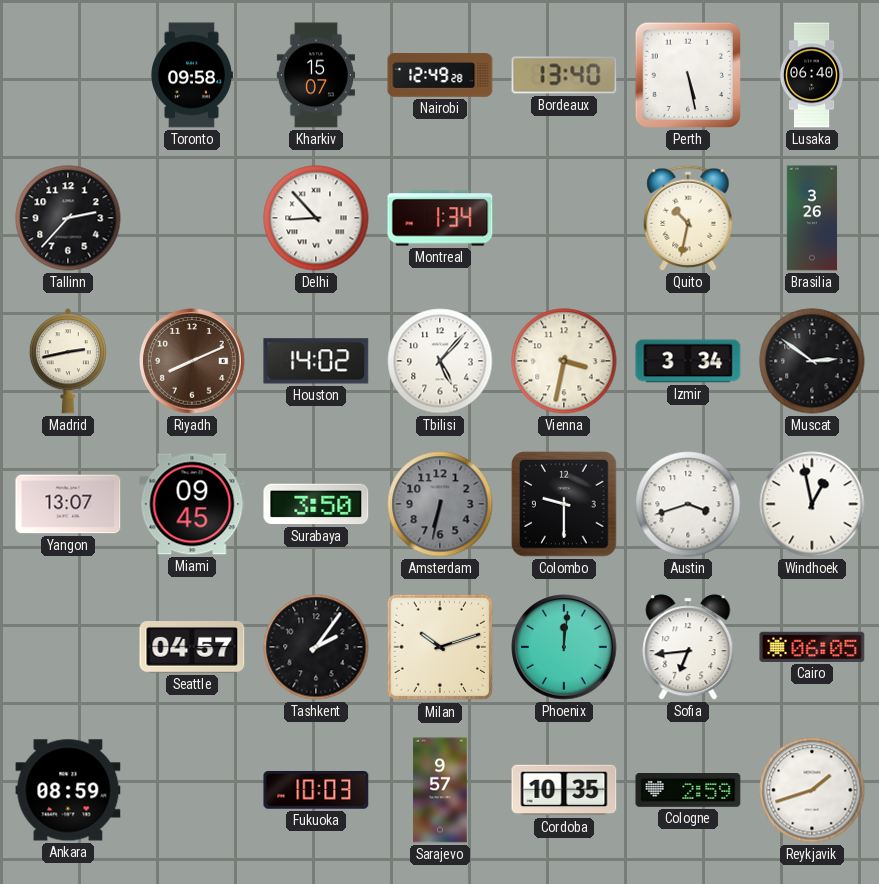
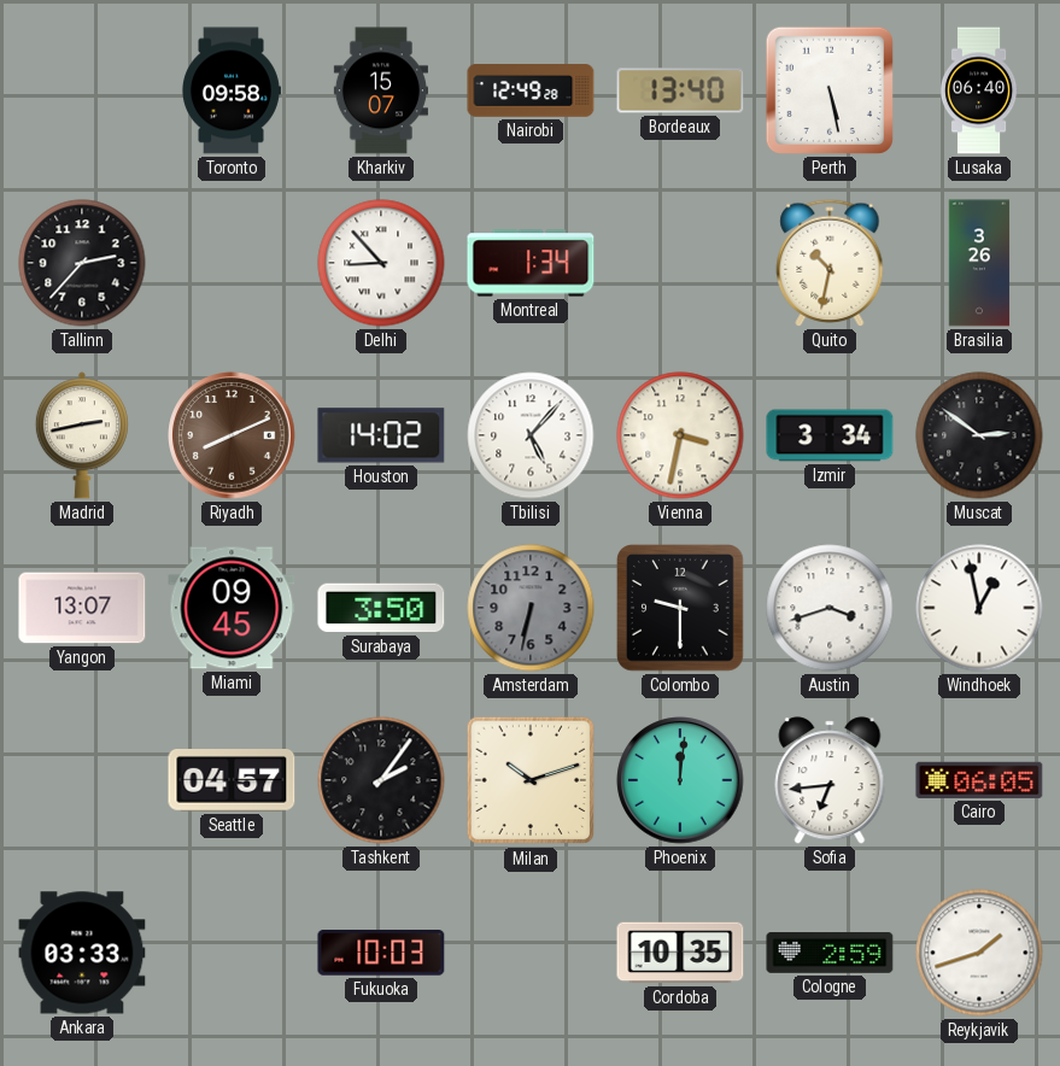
Ankara: 08:59 -> 03:33
Sarajevo: 9:57 -> none
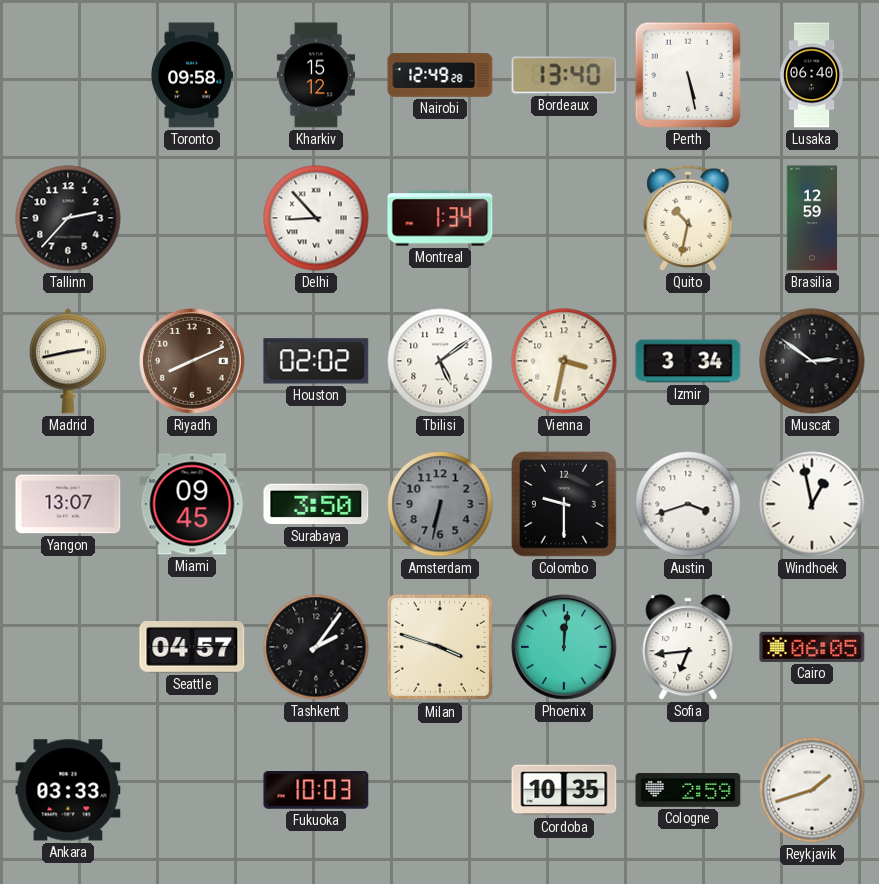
Kharkiv: 15:07 -> 15:12
Brasilia: 3:26 -> 12:59
Houston: 14:02 -> 02:02
Tbilisi: 5:07 -> 5:09
Milan: 10:12 -> 3:48
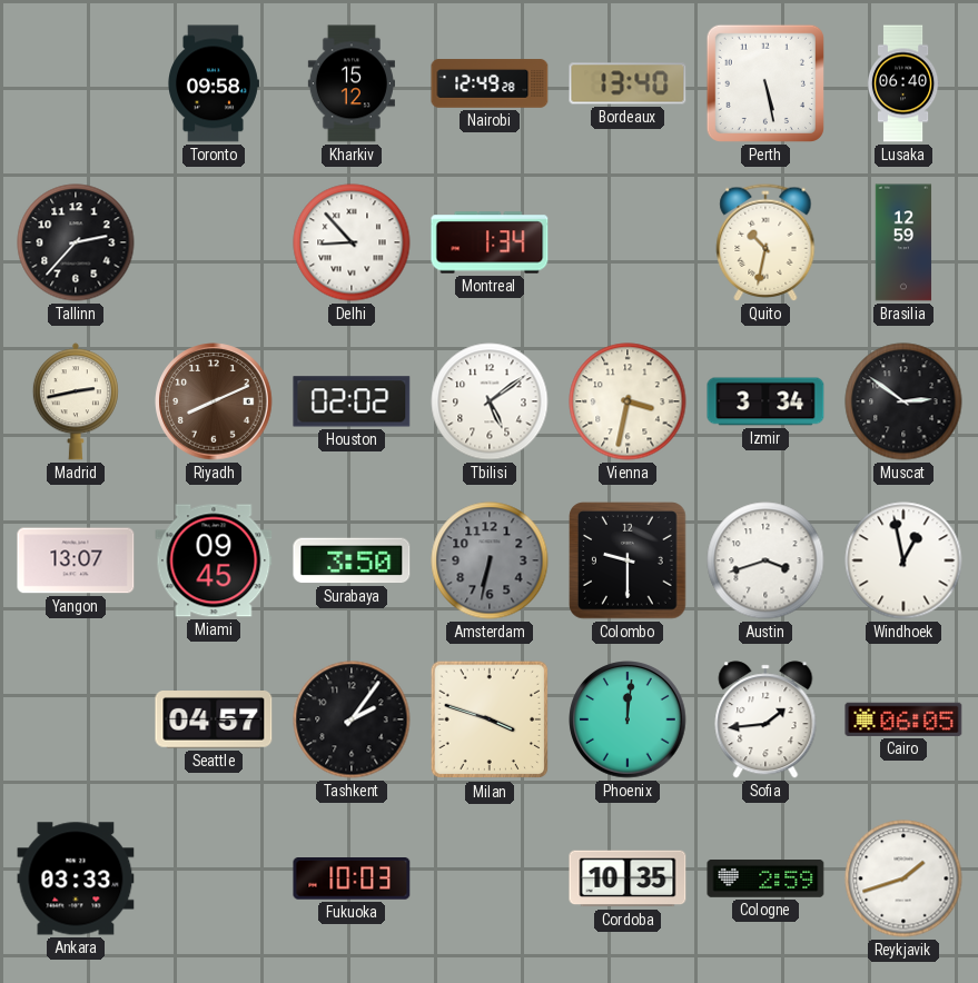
Sofia: 6:44 -> 1:44
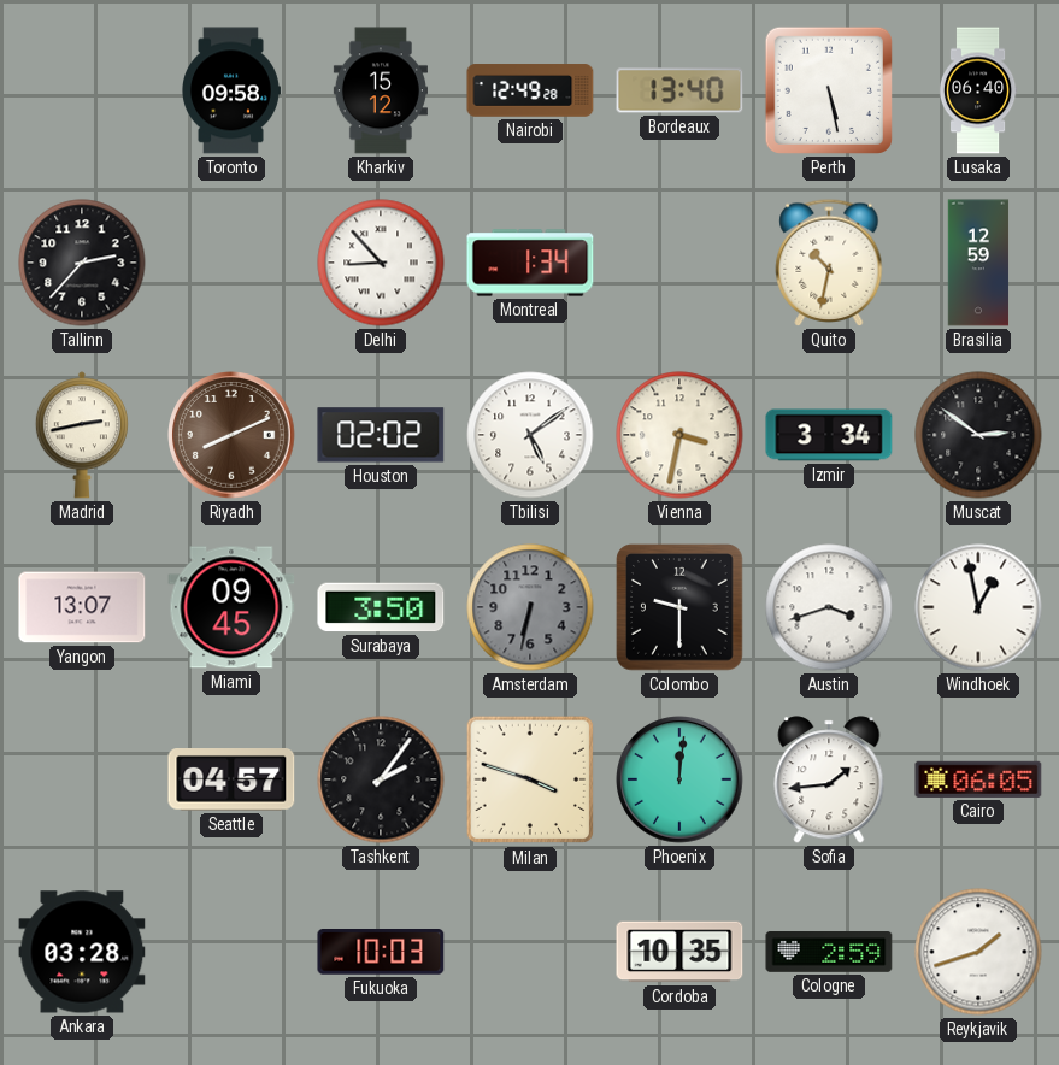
Ankara: 03:33 -> 03:28
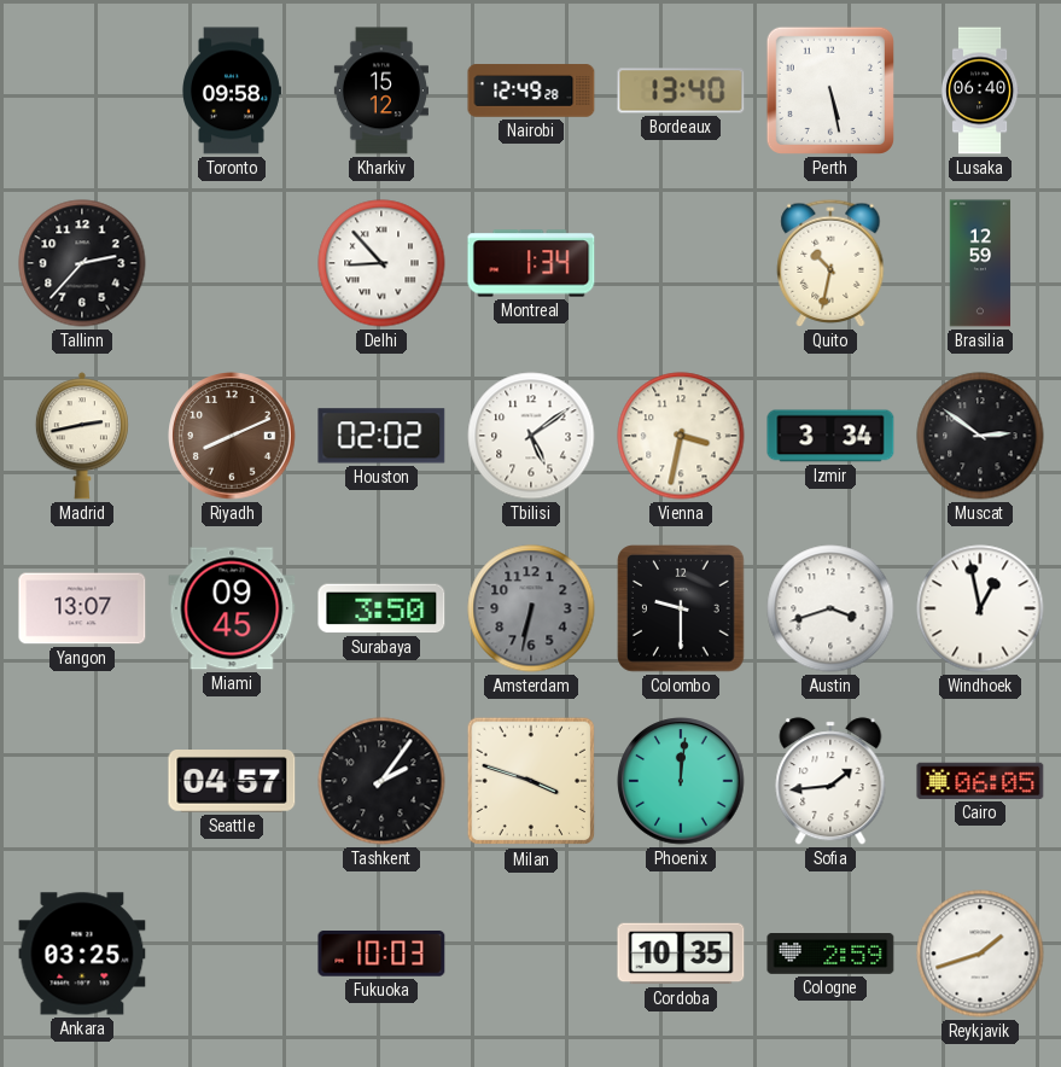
Ankara: 03:28 -> 03:25
